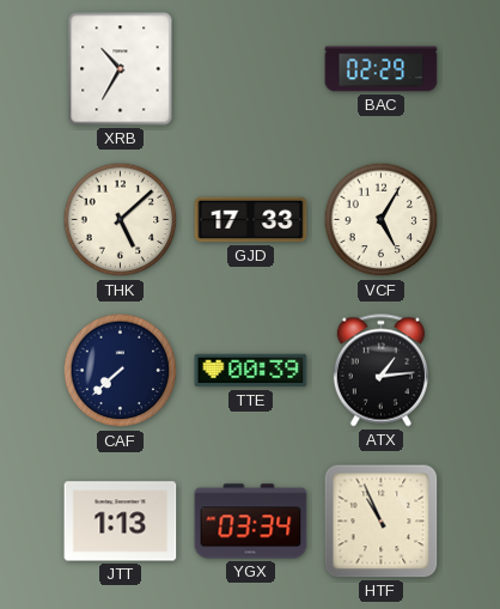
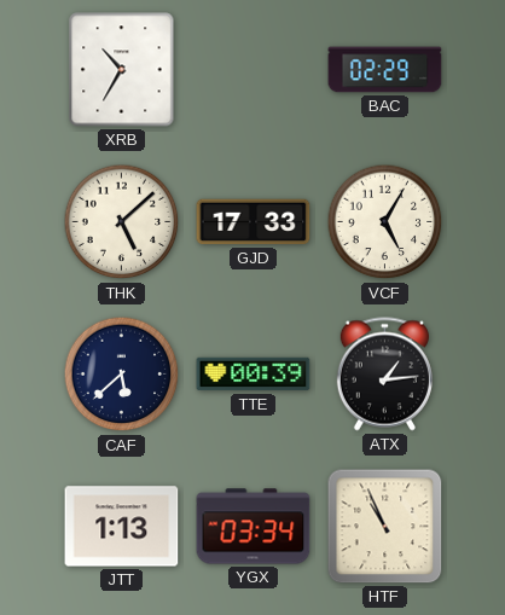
CAF: 7:38 -> 5:38
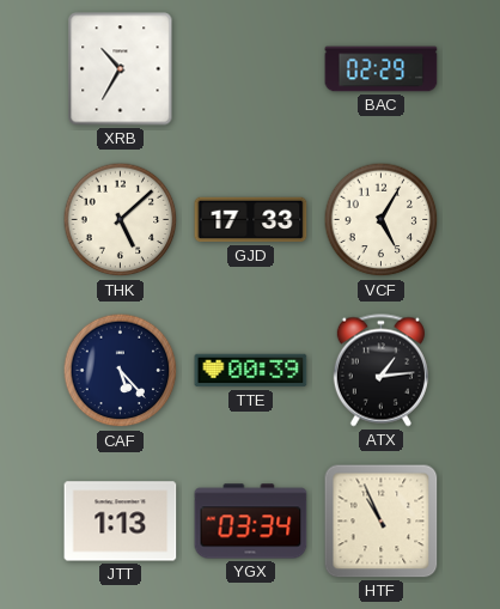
CAF: 5:38 -> 5:23
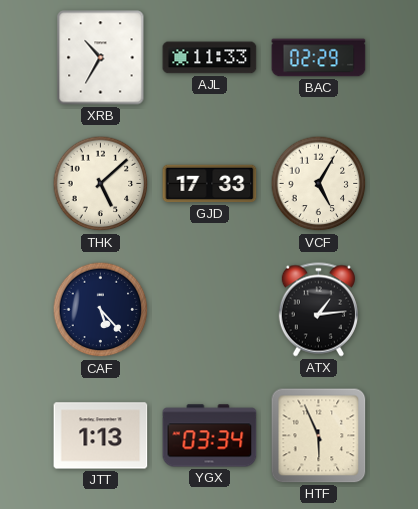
AJL: none -> 11:33
TTE: 00:39 -> none
HTF: 10:56 -> 5:56
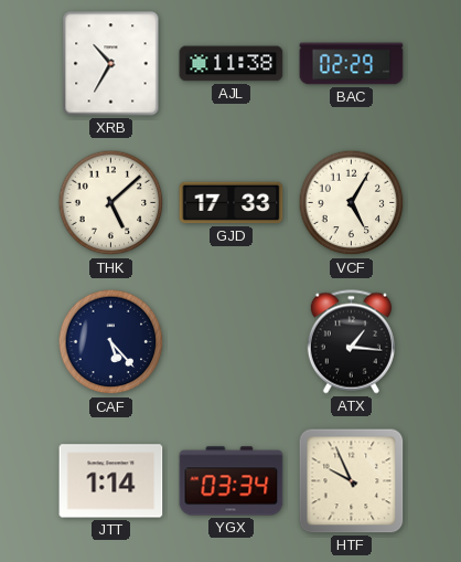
AJL: 11:33 -> 11:38
ATX: 1:14 -> 1:16
JTT: 1:13 -> 1:14
HTF: 5:56 -> 9:56
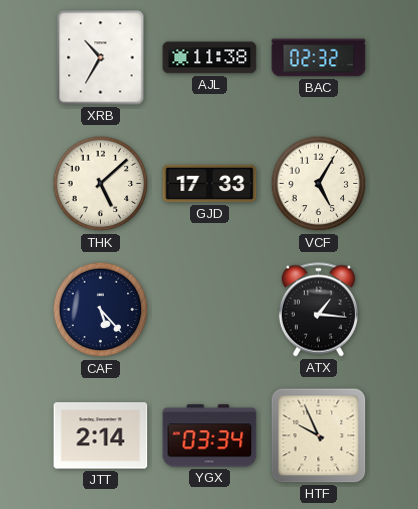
BAC: 02:29 -> 02:32
JTT: 1:14 -> 2:14
